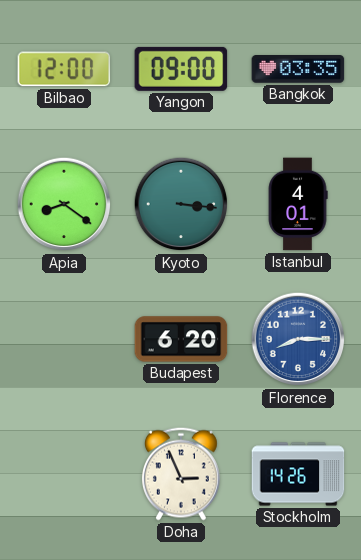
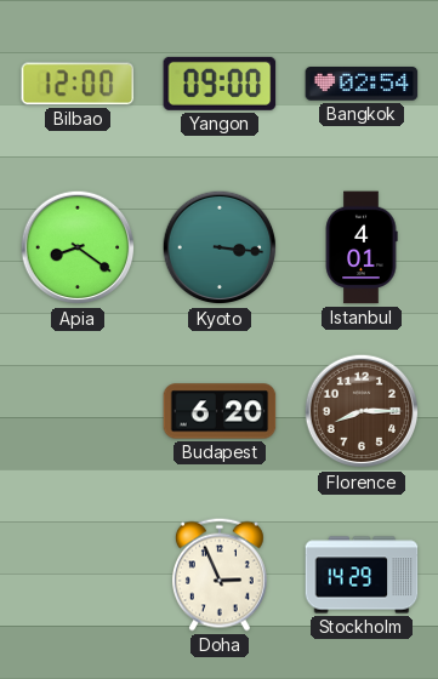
Bangkok: 03:35 -> 02:54
Florence dial: blue -> brown
Stockholm: 14:26 -> 14:29
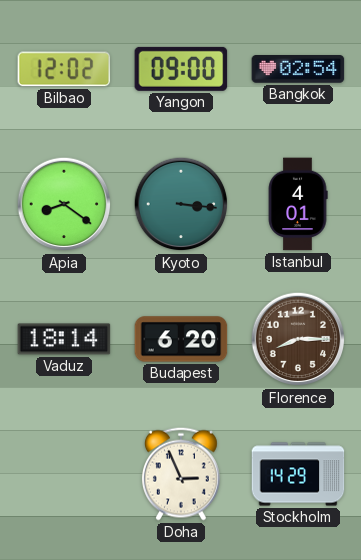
Bilbao: 12:00 -> 12:02
Vaduz: none -> 18:14
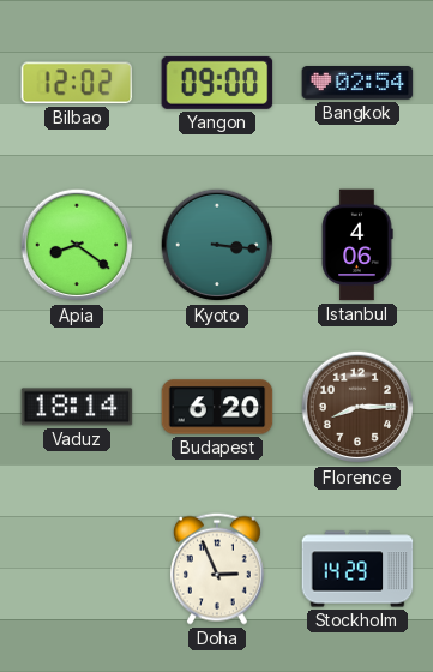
Istanbul: 4:01 -> 4:06
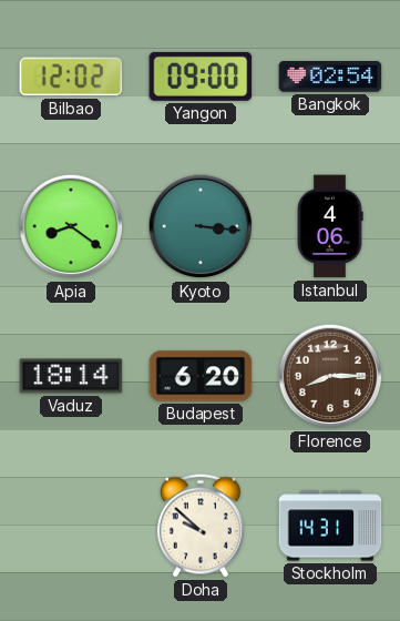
Doha: 2:56 -> 9:52
Stockholm: 14:29 -> 14:31
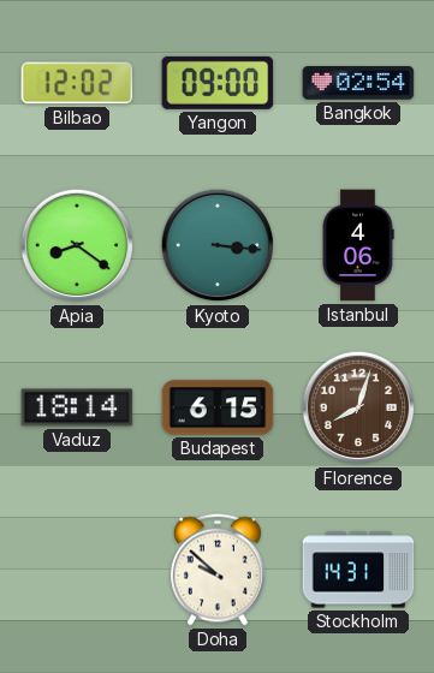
Budapest: 6:20 -> 6:15
Florence: 8:15 -> 8:03
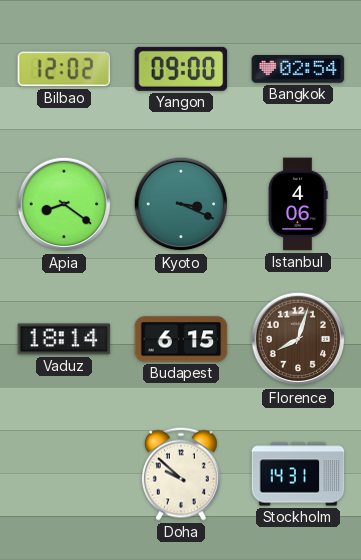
Kyoto: 3:16 -> 3:19
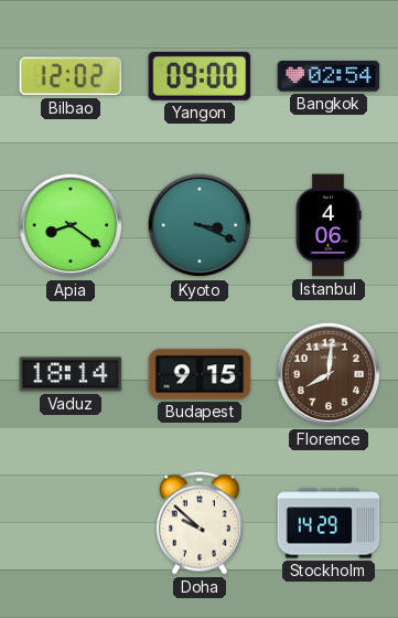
Budapest: 6:15 -> 9:15
Florence: 8:03 -> 8:01
Stockholm: 14:31 -> 14:29
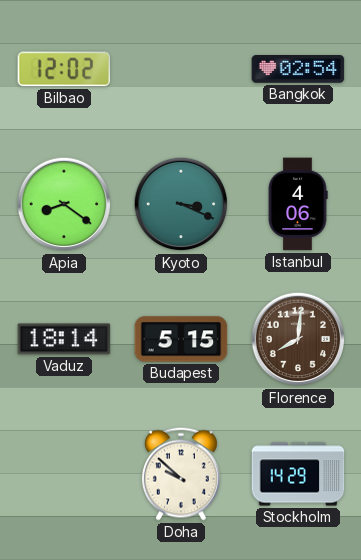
Yangon: 09:00 -> none
Budapest: 9:15 -> 5:15
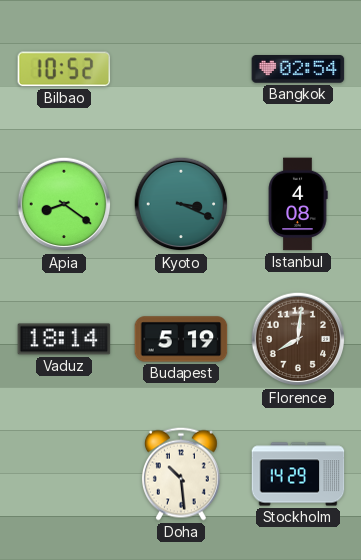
Bilbao: 12:02 -> 10:52
Istanbul: 4:06 -> 4:08
Budapest: 5:15 -> 5:19
Doha: 9:52 -> 10:29
